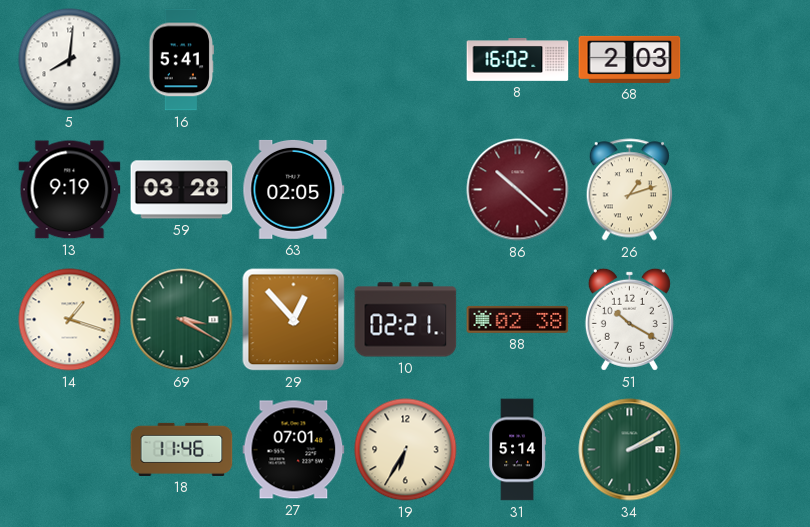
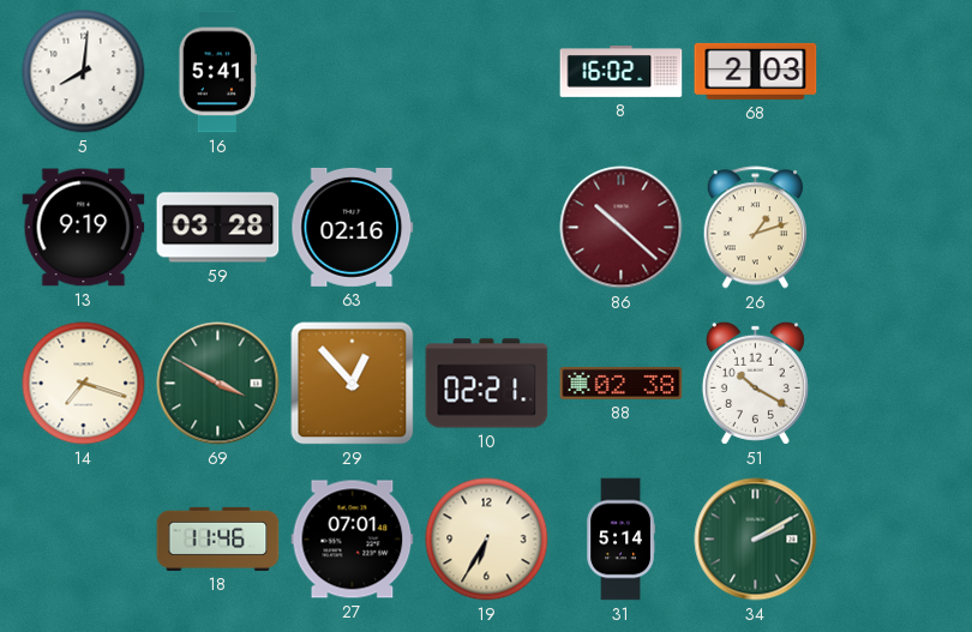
63: 02:05 -> 02:16
14: 1:18 -> 7:18
69: 3:20 -> 3:50
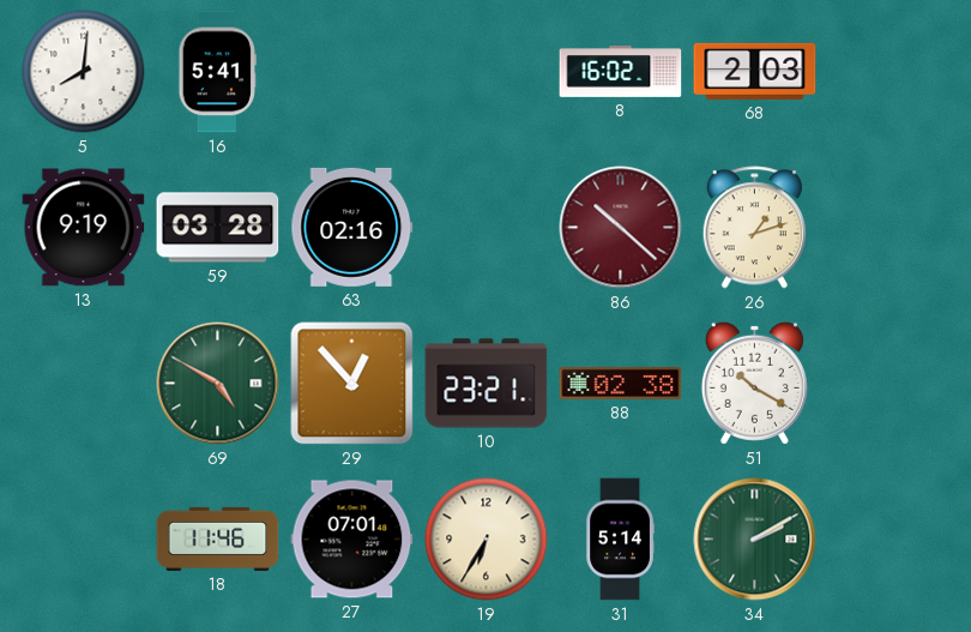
14: 7:18 -> none
69: 3:50 -> 4:50
10: 02:21 -> 23:21
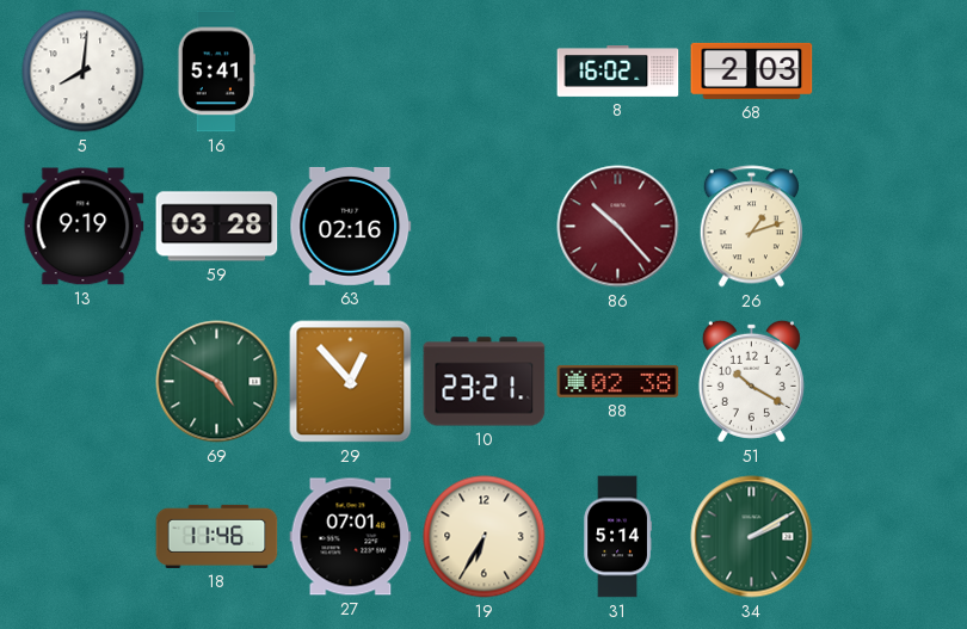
86: 10:22 -> 10:23
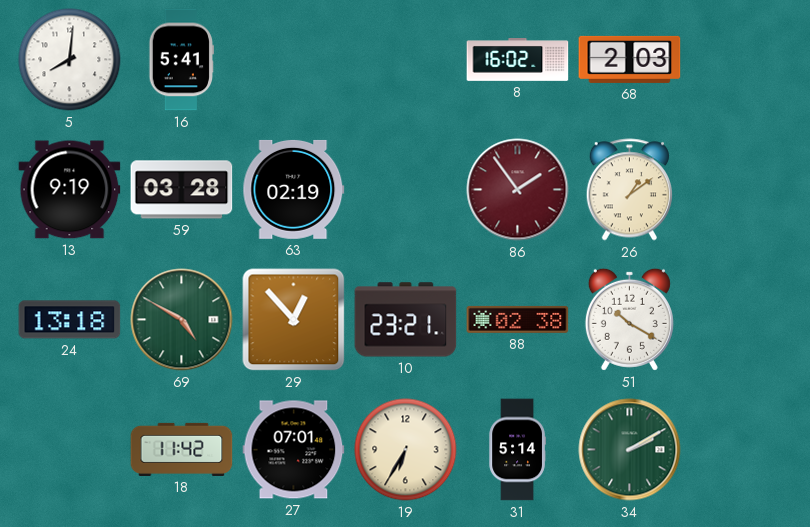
63: 02:16 -> 02:19
86: 10:23 -> 1:54
26: 1:12 -> 1:09
24: none -> 13:18
18: 11:46 -> 11:42
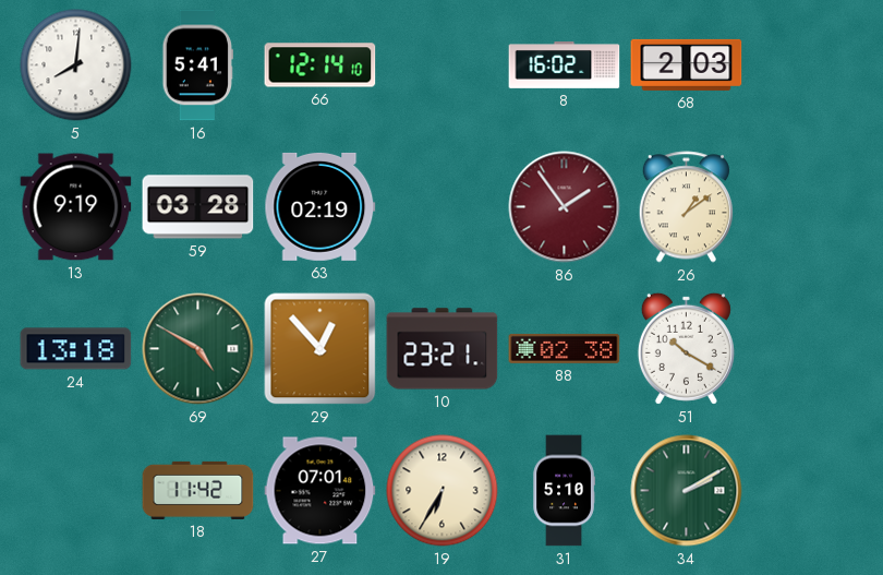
66: none -> 12:14
31: 5:14 -> 5:10
